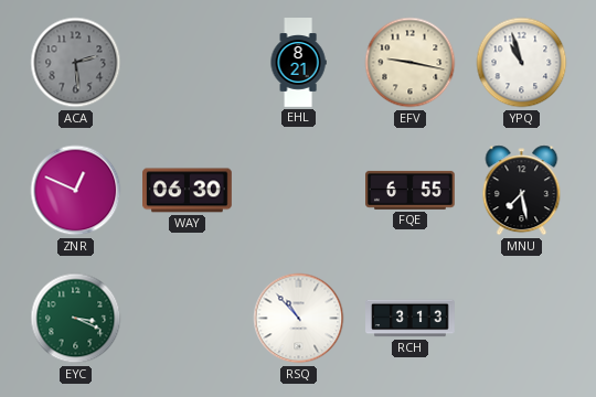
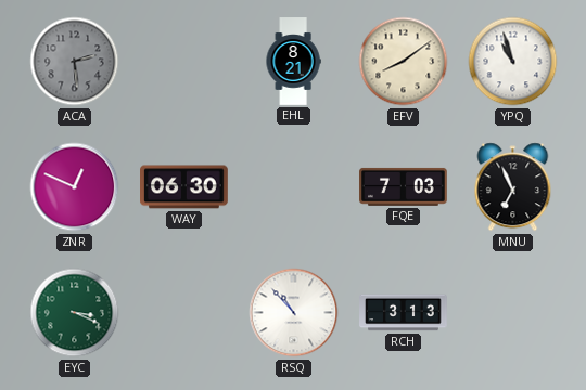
EFV: 9:17 -> 8:09
FQE: 6:55 -> 7:03
MNU: 7:28 -> 6:56
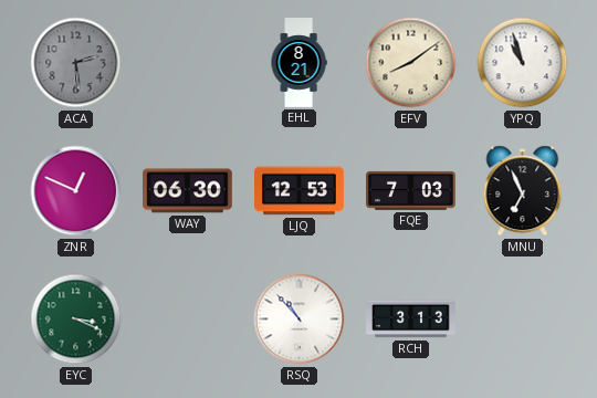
LJQ: none -> 12:53
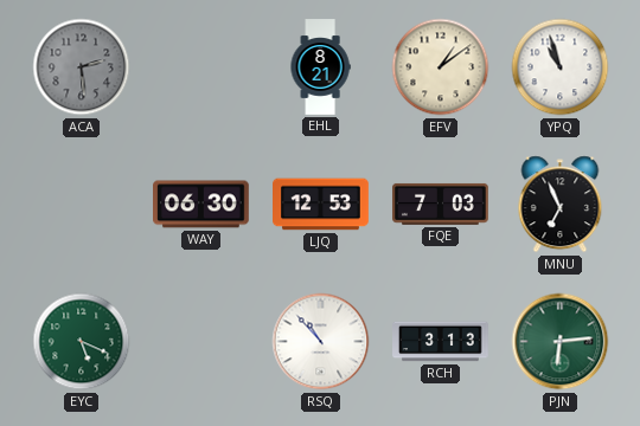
EFV: 8:09 -> 1:09
ZNR: 12:49 -> none
EYC: 3:19 -> 5:19
PJN: none -> 6:14
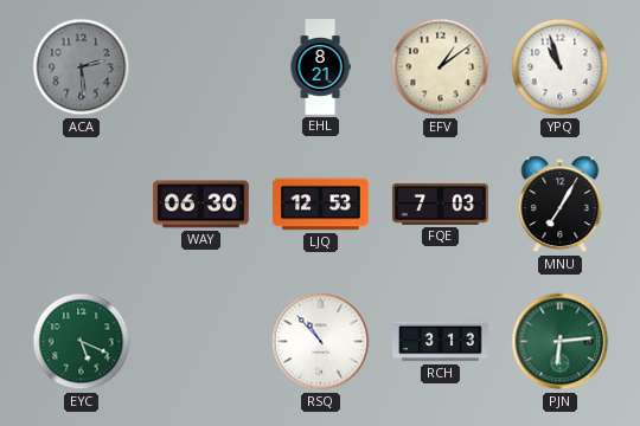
MNU: 6:56 -> 7:05
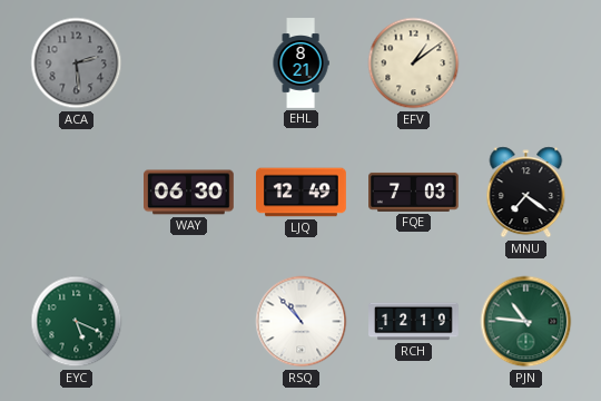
YPQ: 10:57 -> none
LJQ: 12:53 -> 12:49
MNU: 7:05 -> 7:21
RCH: 3:13 -> 12:19
PJN: 6:14 -> 10:46
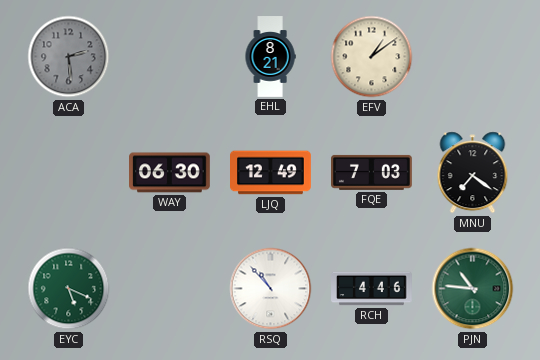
RCH: 12:19 -> 4:46
